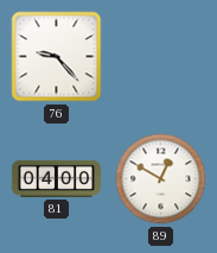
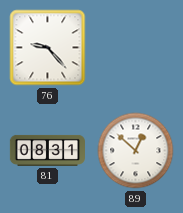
81: 04:00 -> 08:31
89: 12:50 -> 12:52
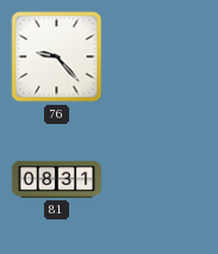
89: 12:52 -> none
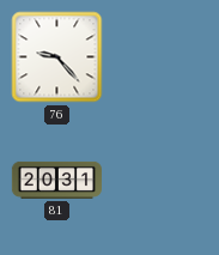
81: 08:31 -> 20:31
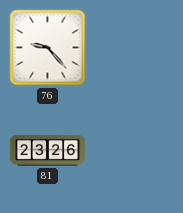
81: 20:31 -> 23:26
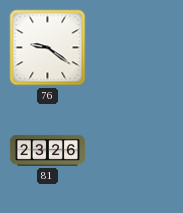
76: 9:23 -> 9:21
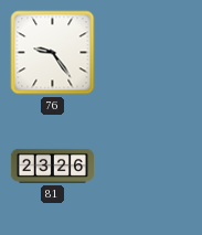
76: 9:21 -> 9:24
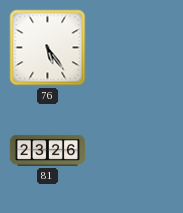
76: 9:24 -> 5:24
